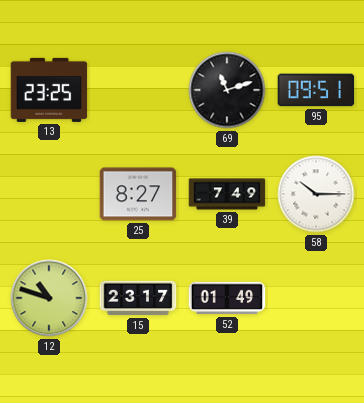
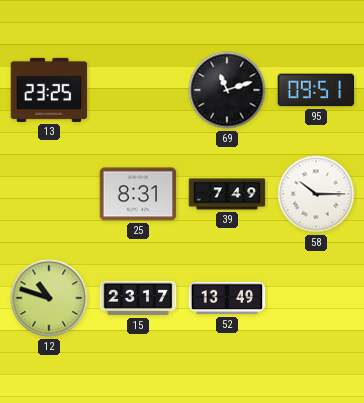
25: 8:27 -> 8:31
52: 01:49 -> 13:49
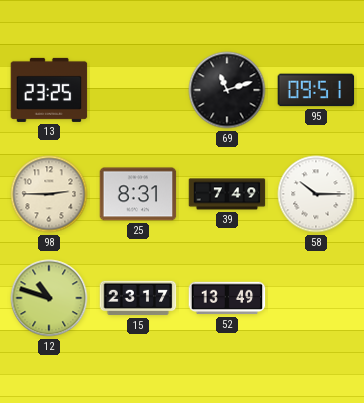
98: none -> 2:45
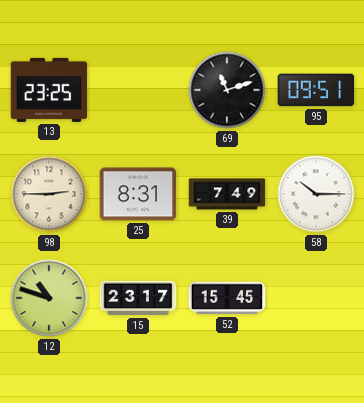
52: 13:49 -> 15:45
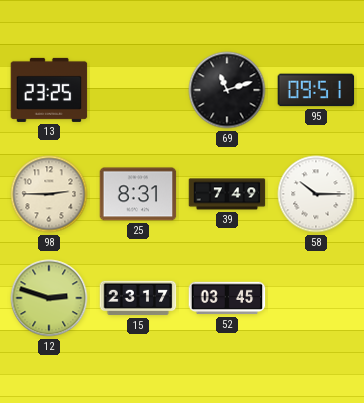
12: 10:48 -> 2:48
52: 15:45 -> 03:45
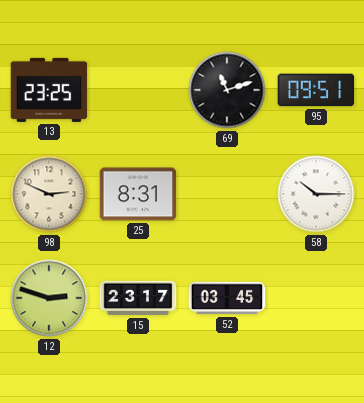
98: 2:45 -> 2:49
39: 7:49 -> none
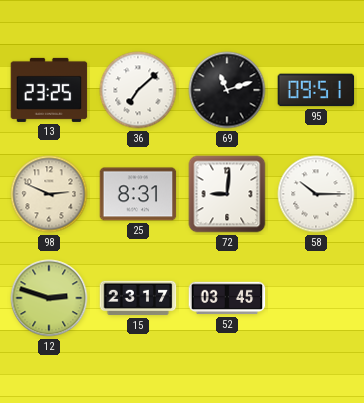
36: none -> 7:08
72: none -> 9:01
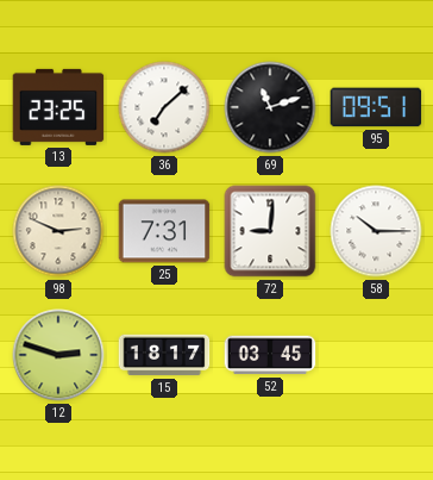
25: 8:31 -> 7:31
15: 23:17 -> 18:17
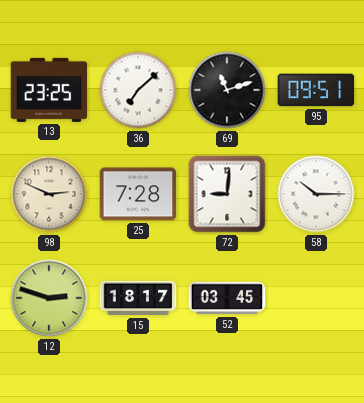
25: 7:31 -> 7:28
